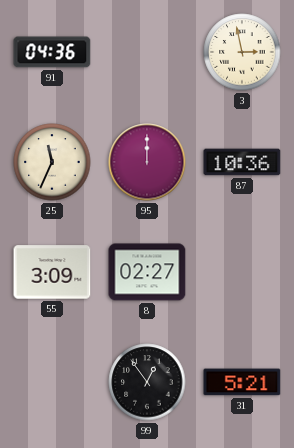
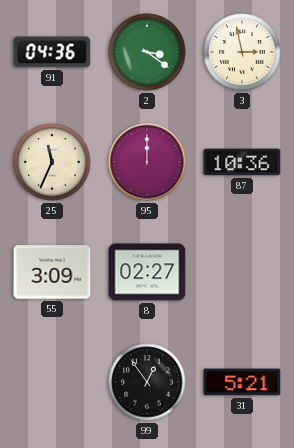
2: none -> 3:21
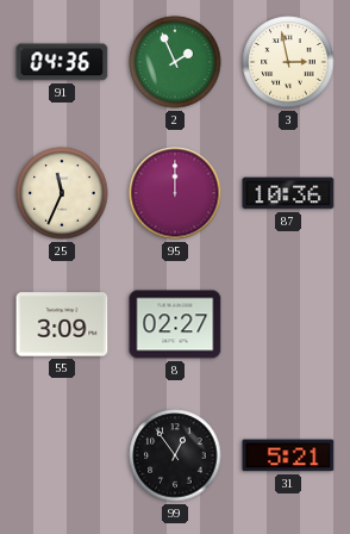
2: 3:21 -> 1:56
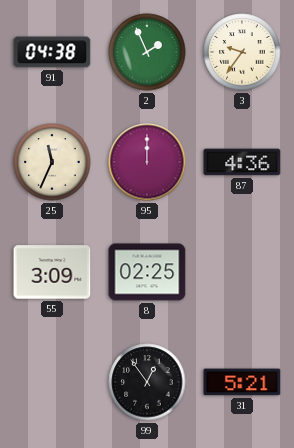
91: 04:36 -> 04:38
3: 2:58 -> 9:36
87: 10:36 -> 4:36
8: 02:27 -> 02:25
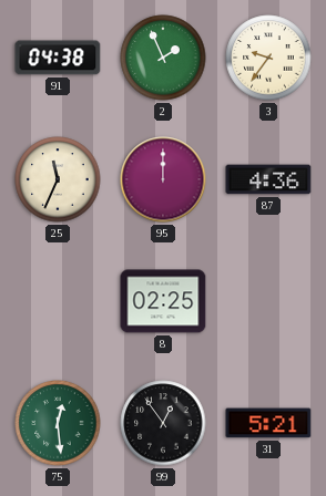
55: 3:09 -> none
75: none -> 12:29
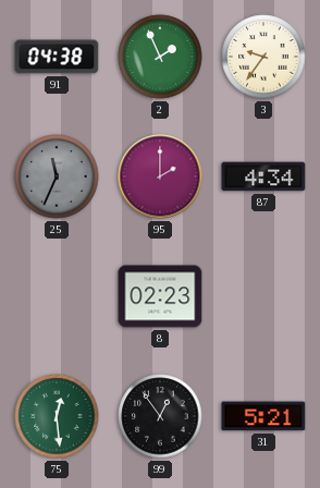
25 dial: cream -> grey
95: 12:00 -> 2:00
87: 4:36 -> 4:34
8: 02:25 -> 02:23
